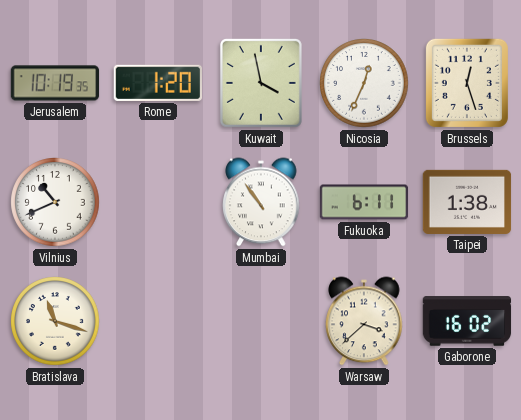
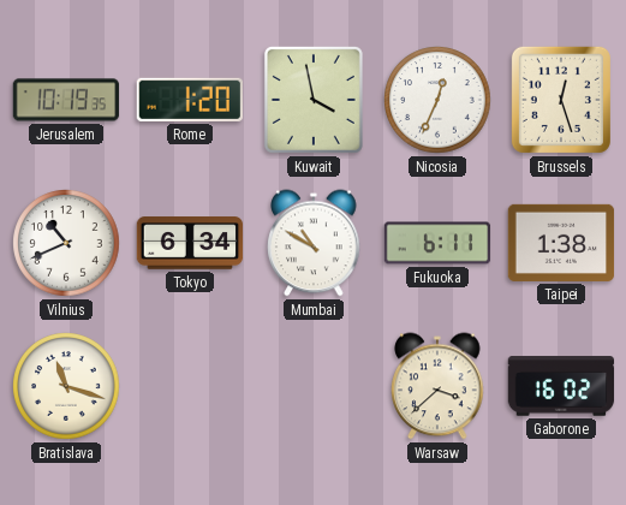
Tokyo: none -> 6:34
Mumbai: 10:54 -> 10:50
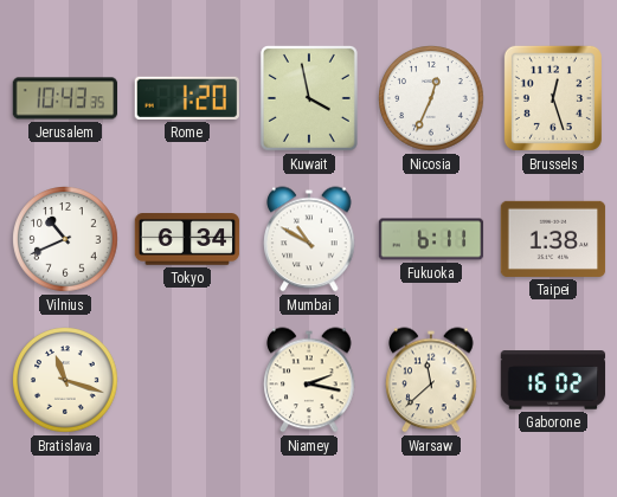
Jerusalem: 10:19 -> 10:43
Niamey: none -> 2:17
Warsaw: 3:38 -> 11:38
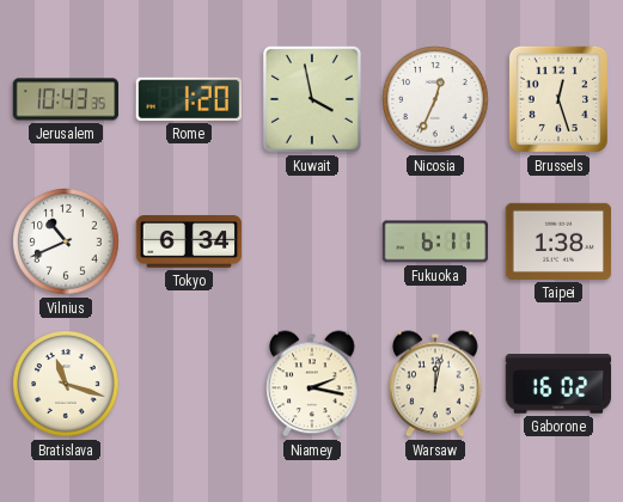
Mumbai: 10:50 -> none
Warsaw: 11:38 -> 12:02
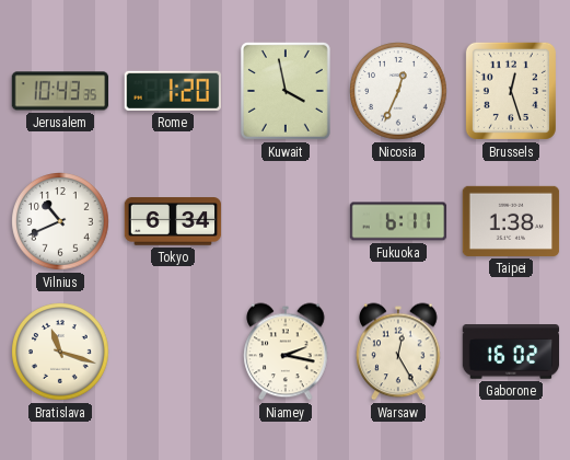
Warsaw: 12:02 -> 12:25
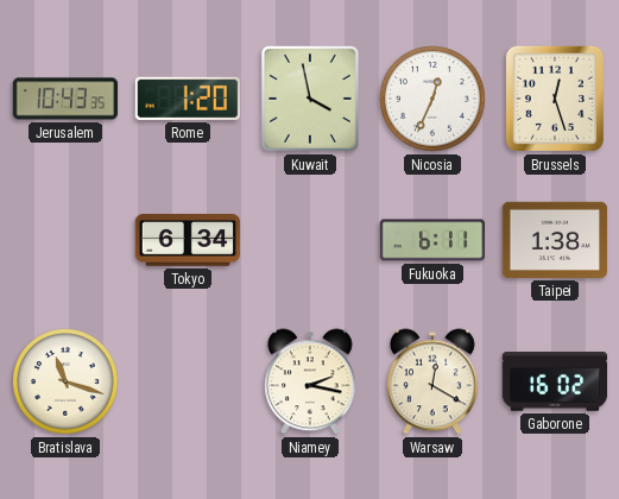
Vilnius: 10:41 -> none
Warsaw: 12:25 -> 12:20
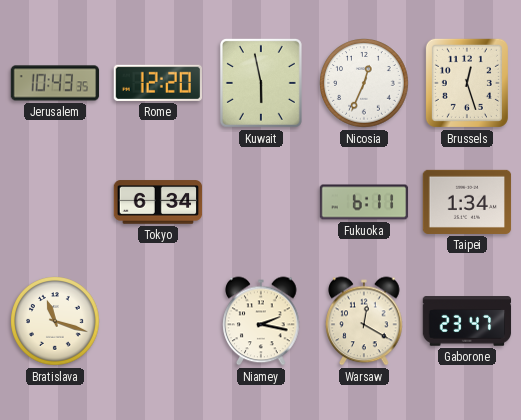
Rome: 1:20 -> 12:20
Kuwait: 3:58 -> 5:58
Taipei: 1:38 -> 1:34
Gaborone: 16:02 -> 23:47
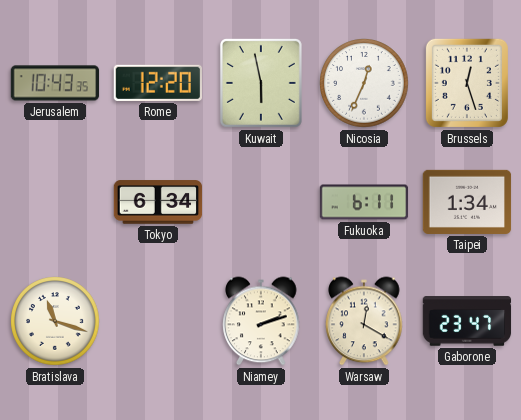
Niamey: 2:17 -> 2:12
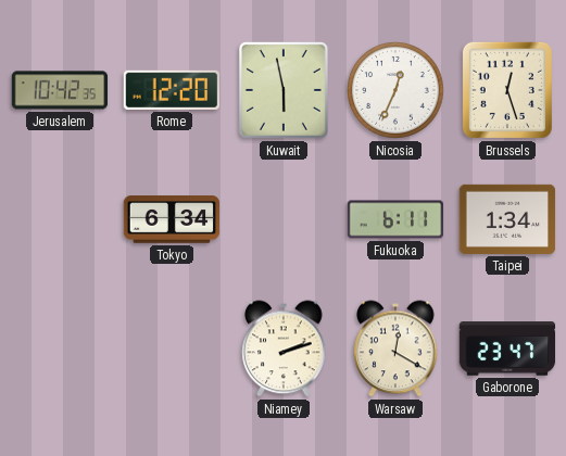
Jerusalem: 10:43 -> 10:42
Bratislava: 11:18 -> none
